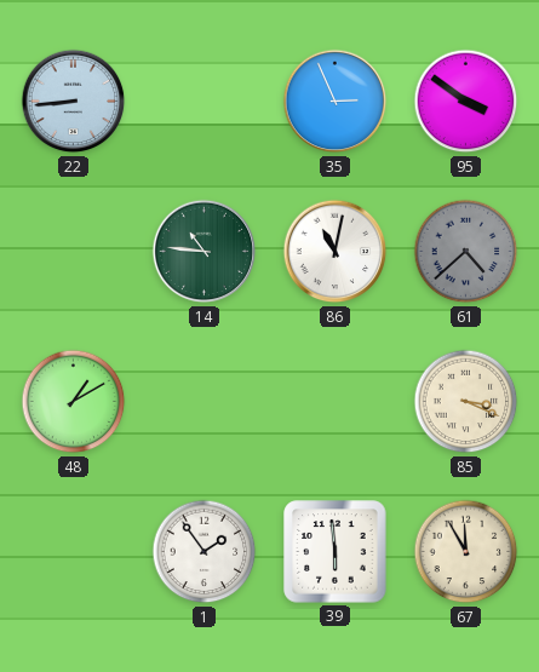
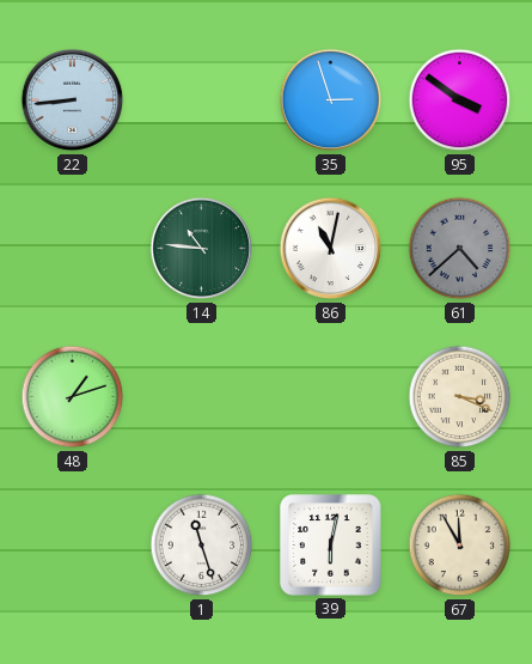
35: 2:56 -> 2:57
48: 1:10 -> 1:12
1: 1:54 -> 11:27
39: 5:59 -> 6:02
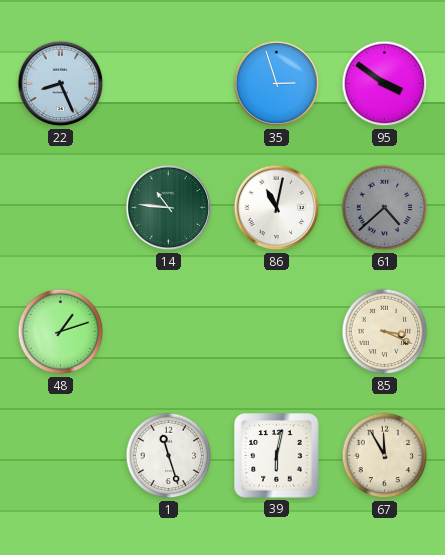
22: 8:44 -> 8:26
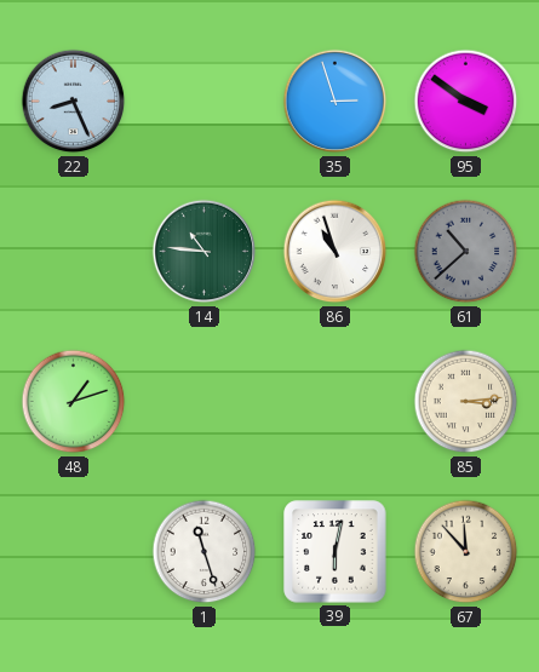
86: 11:02 -> 10:57
61: 4:38 -> 10:38
85: 3:19 -> 3:14
67: 11:55 -> 11:53
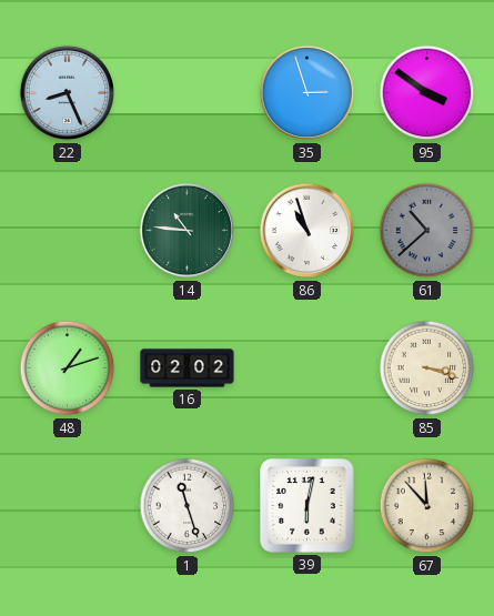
16: none -> 02:02
85: 3:14 -> 3:18
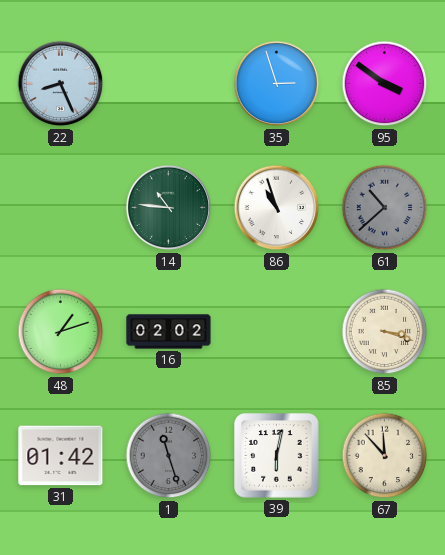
31: none -> 01:42
1 dial: white -> grey
